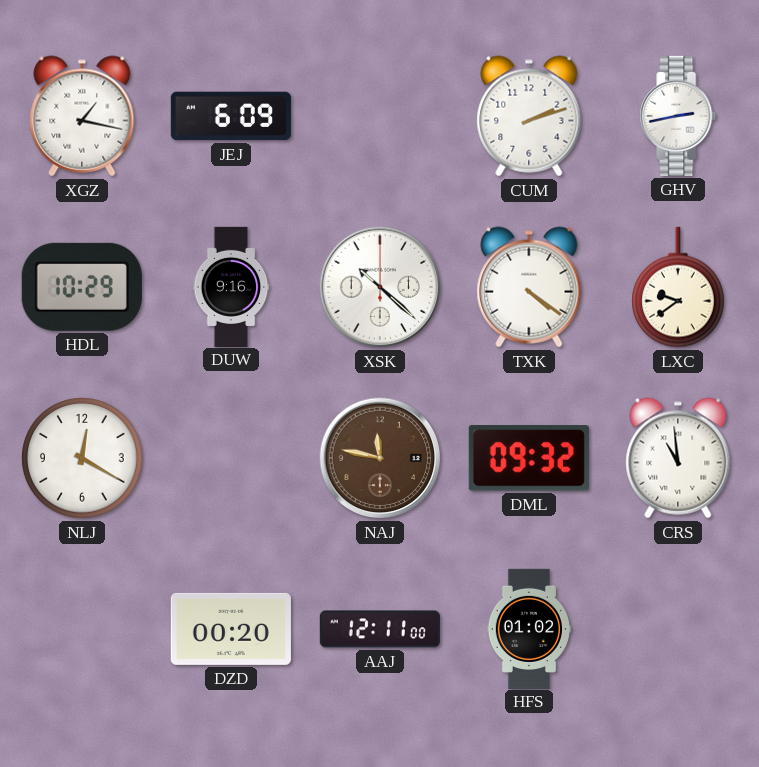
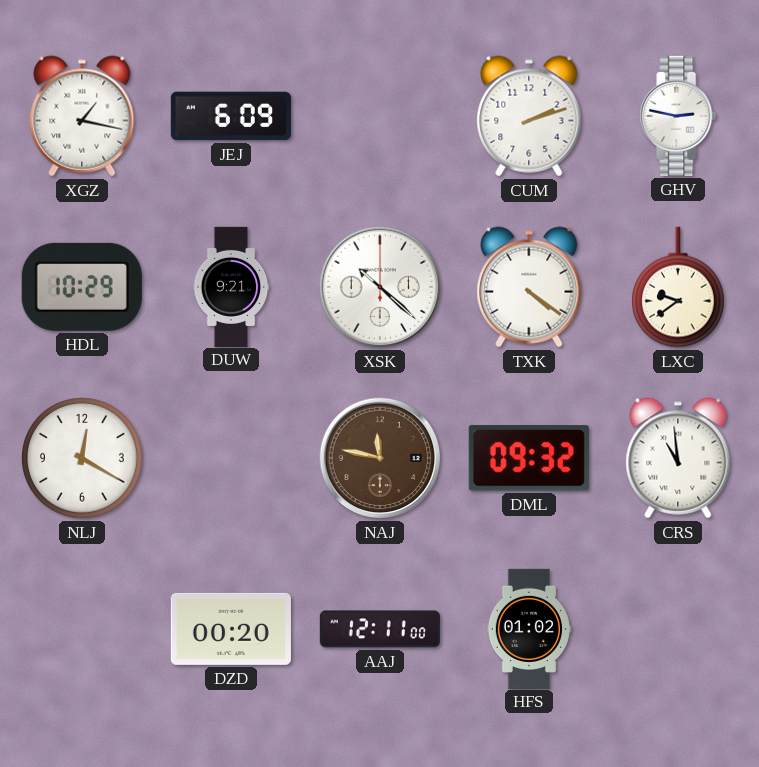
GHV: 2:43 -> 2:47
DUW: 9:16 -> 9:21
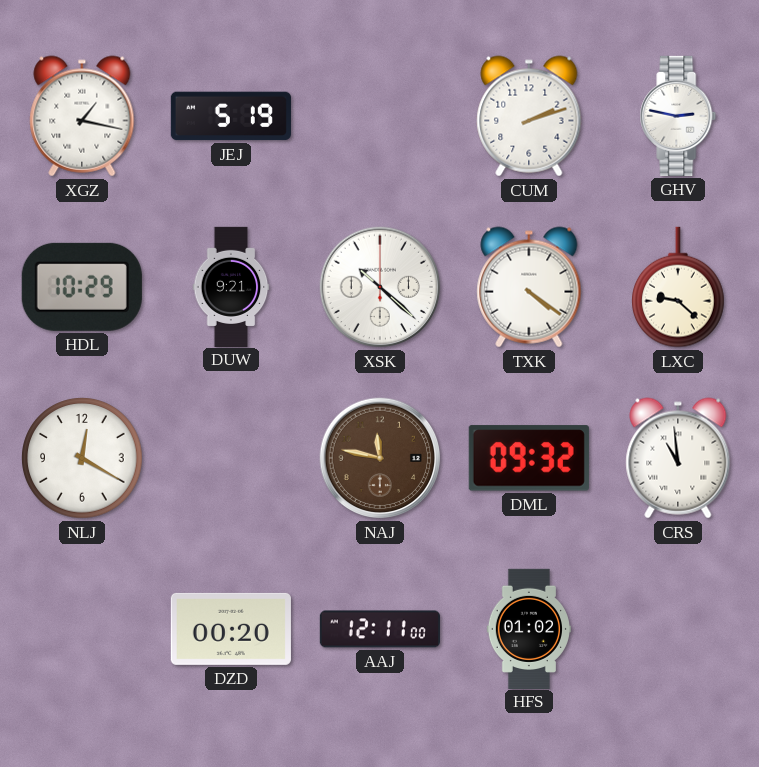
JEJ: 6:09 -> 5:19
LXC: 9:39 -> 9:22
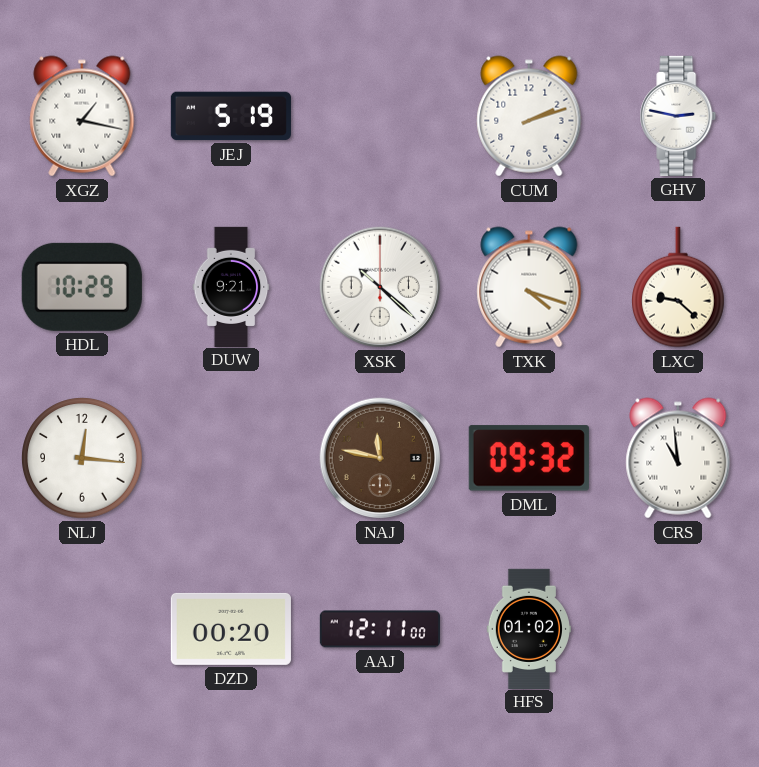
TXK: 4:21 -> 4:18
NLJ: 12:20 -> 12:16
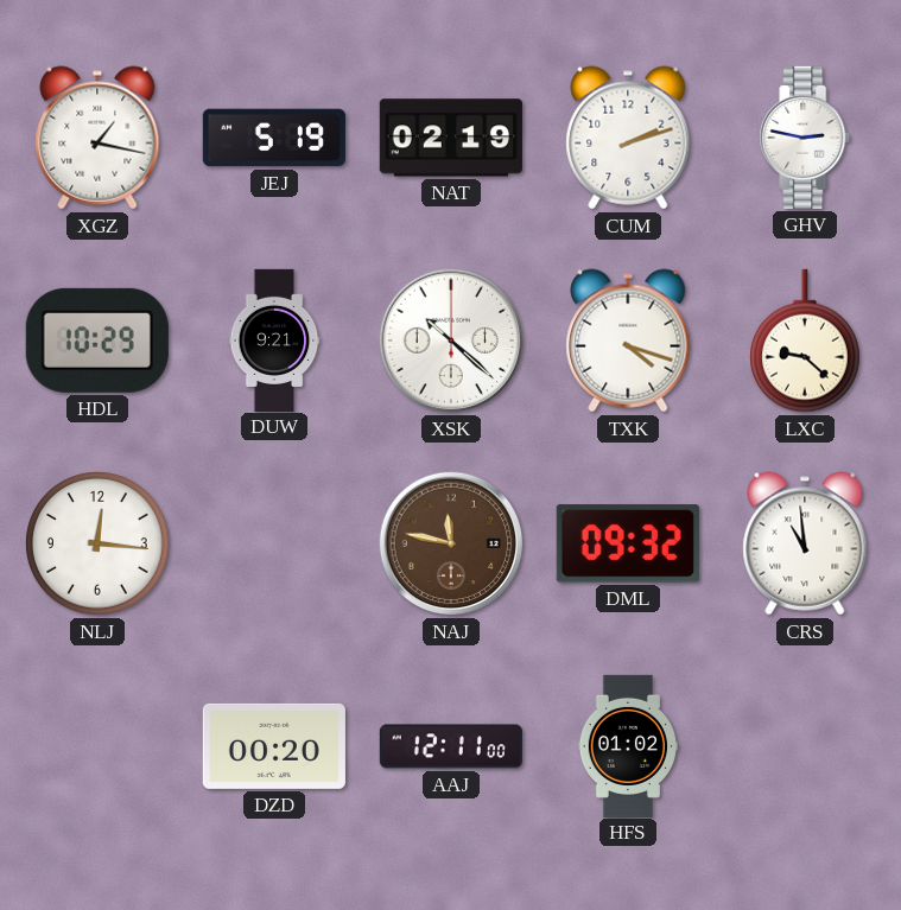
NAT: none -> 02:19
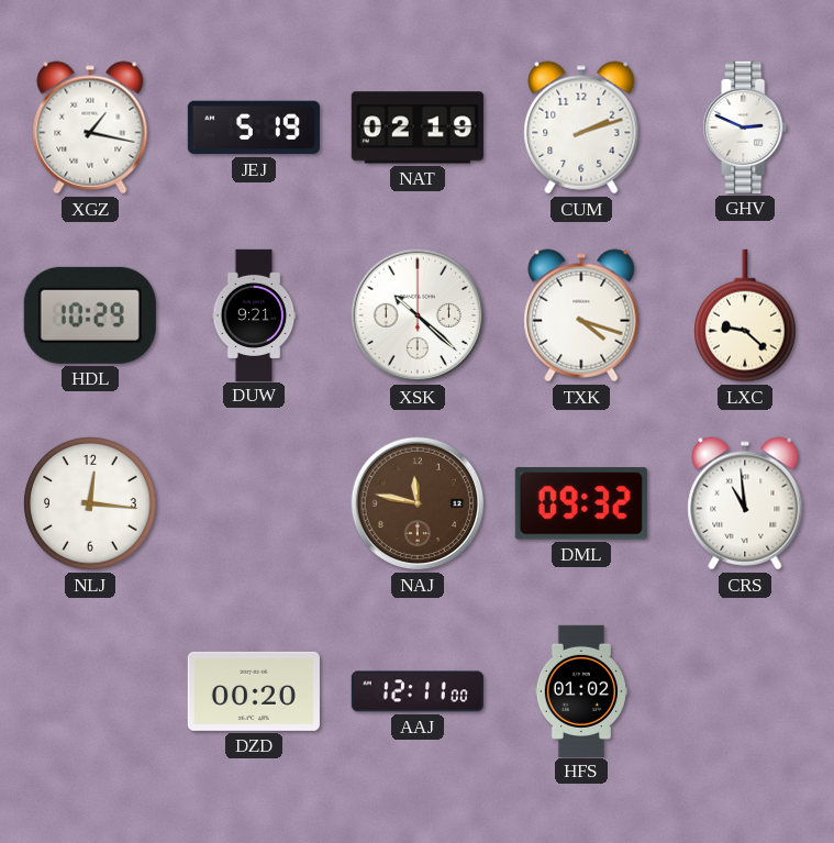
GHV: 2:47 -> 2:49
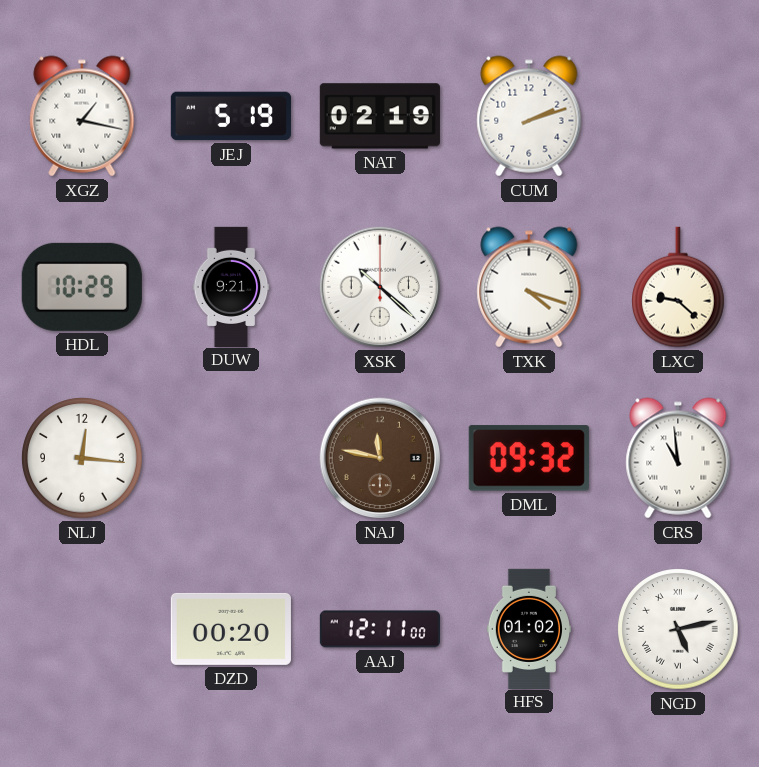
GHV: 2:49 -> none
NGD: none -> 5:13
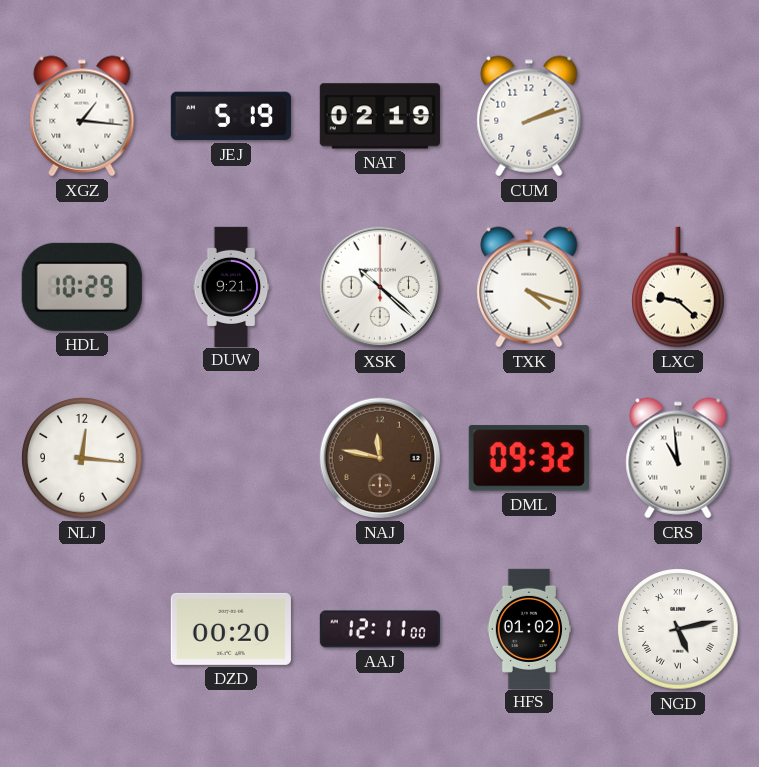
XGZ: 1:17 -> 1:16
